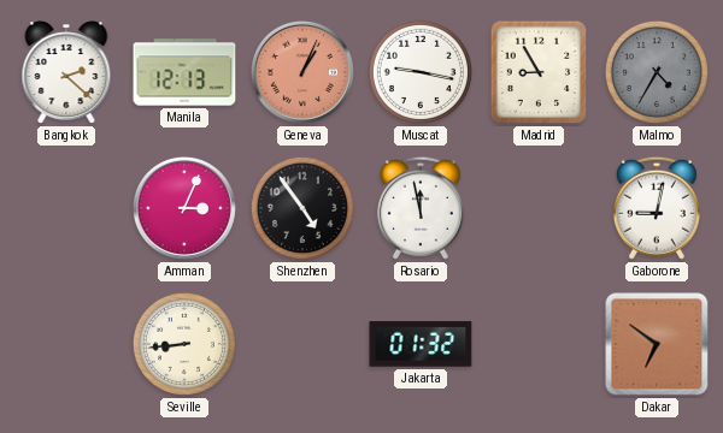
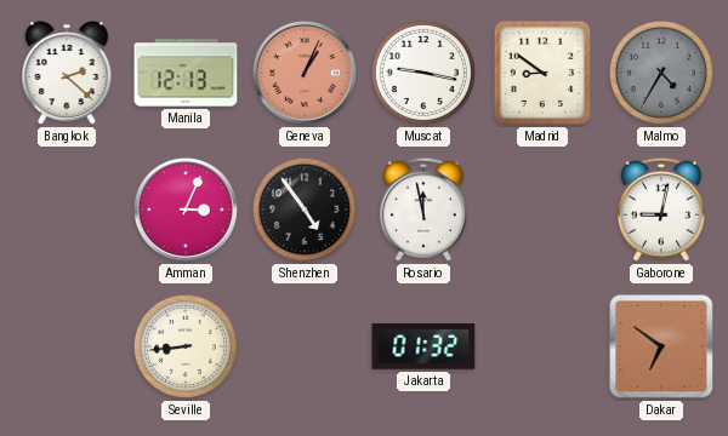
Madrid: 8:55 -> 8:51
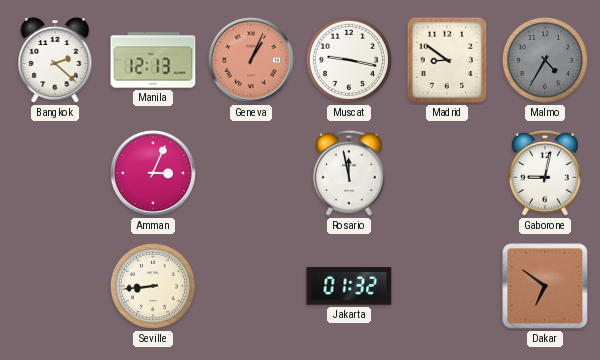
Shenzhen: 4:54 -> none
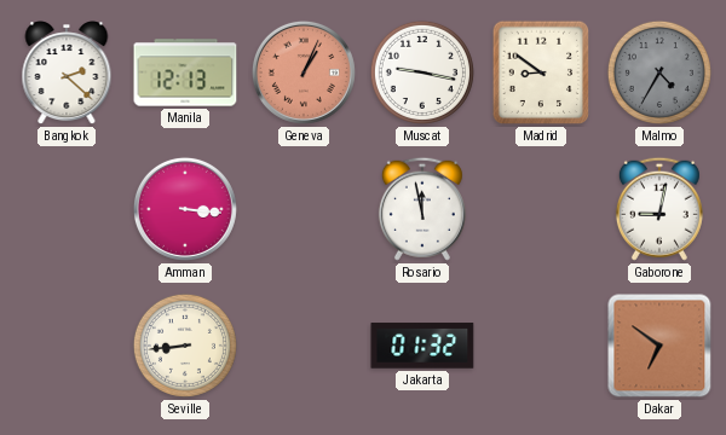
Amman: 3:04 -> 3:16
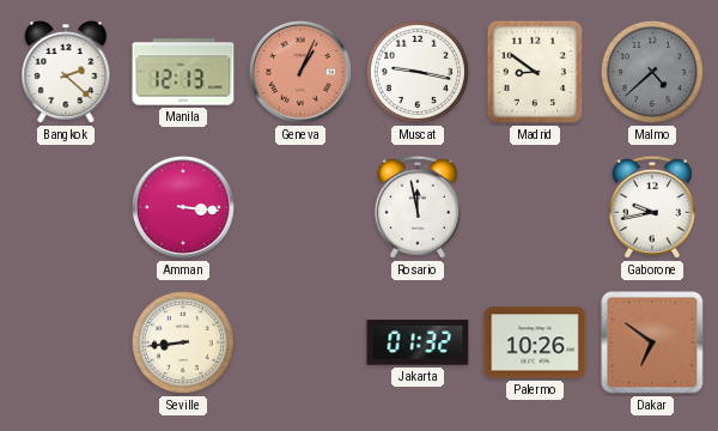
Malmo: 4:35 -> 4:38
Gaborone: 9:02 -> 9:43
Palermo: none -> 10:26
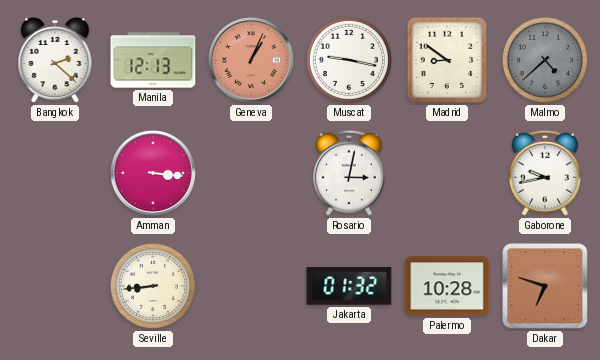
Rosario: 11:58 -> 3:02
Palermo: 10:26 -> 10:28
Dakar: 6:51 -> 6:48
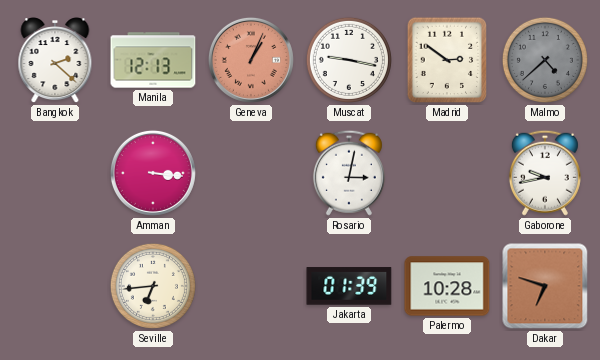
Madrid: 8:51 -> 2:51
Seville: 8:44 -> 6:44
Jakarta: 01:32 -> 01:39
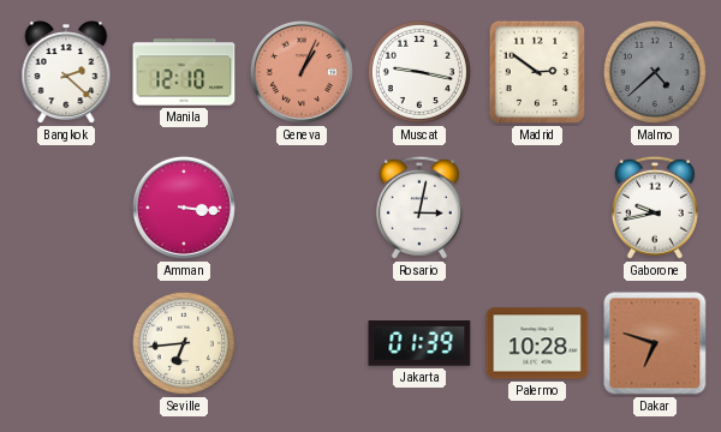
Manila: 12:13 -> 12:10
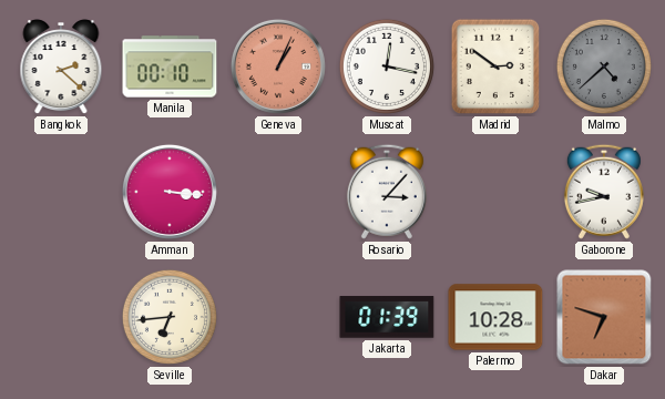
Manila: 12:10 -> 00:10
Muscat: 9:17 -> 12:17
Rosario: 3:02 -> 3:07
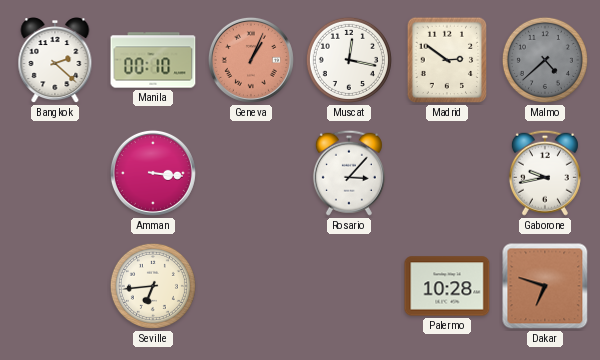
Jakarta: 01:39 -> none
